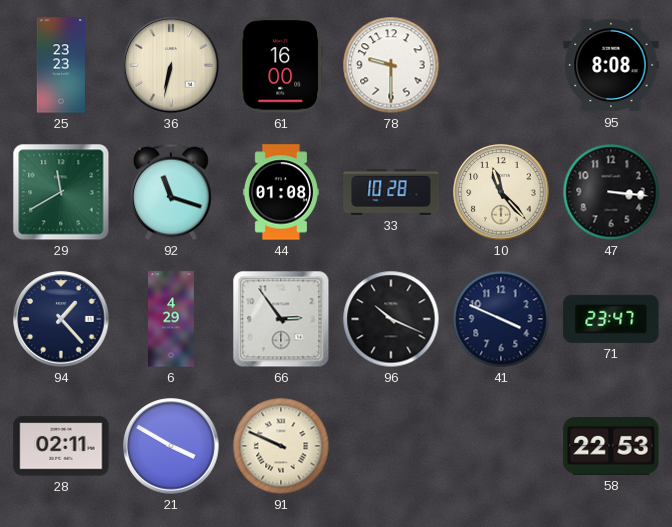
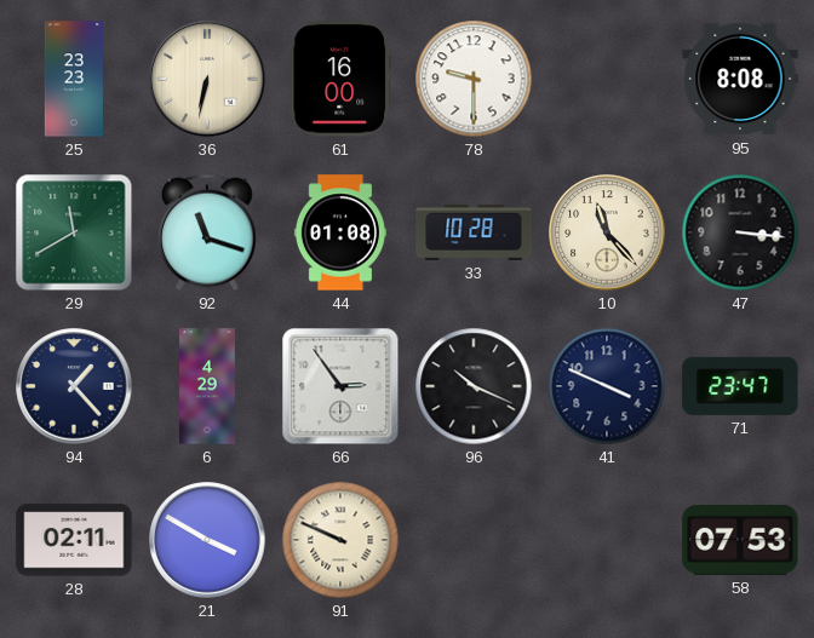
58: 22:53 -> 07:53
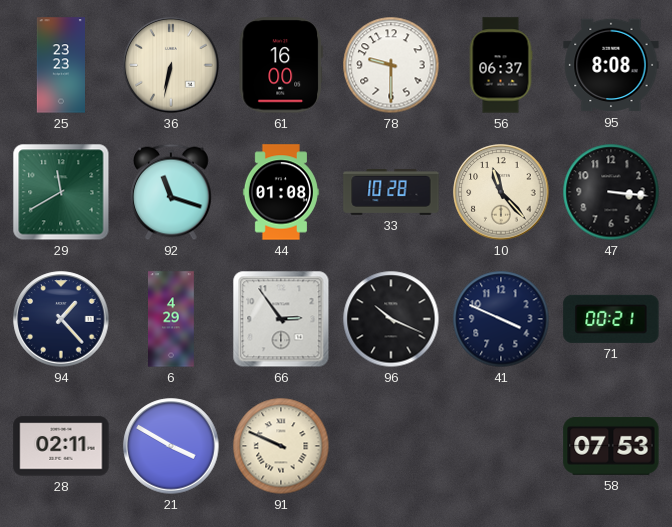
56: none -> 06:37
71: 23:47 -> 00:21
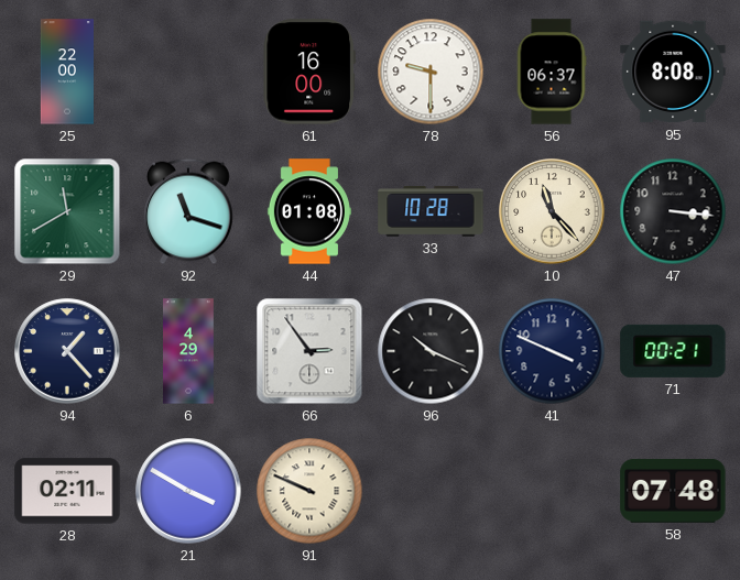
25: 23:23 -> 22:00
36: 6:32 -> none
58: 07:53 -> 07:48
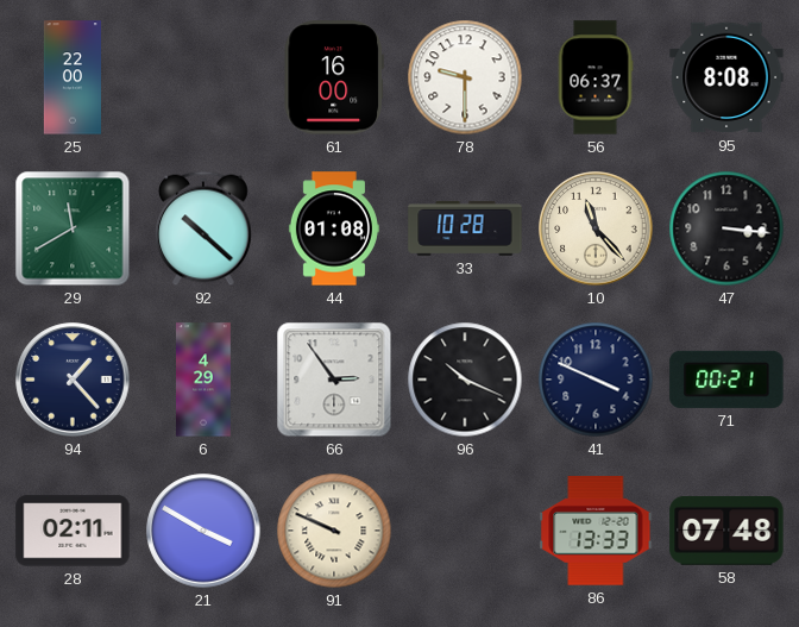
92: 11:18 -> 10:22
86: none -> 13:33
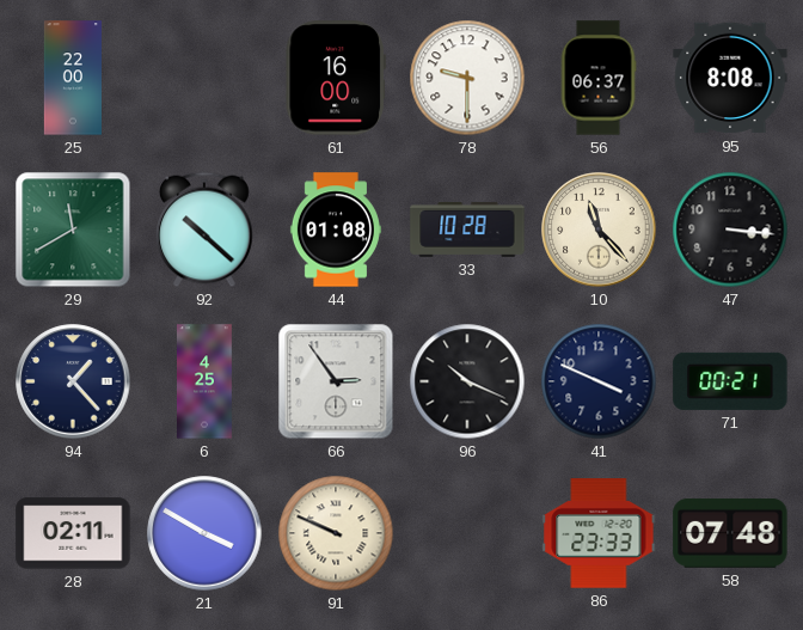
6: 4:29 -> 4:25
86: 13:33 -> 23:33
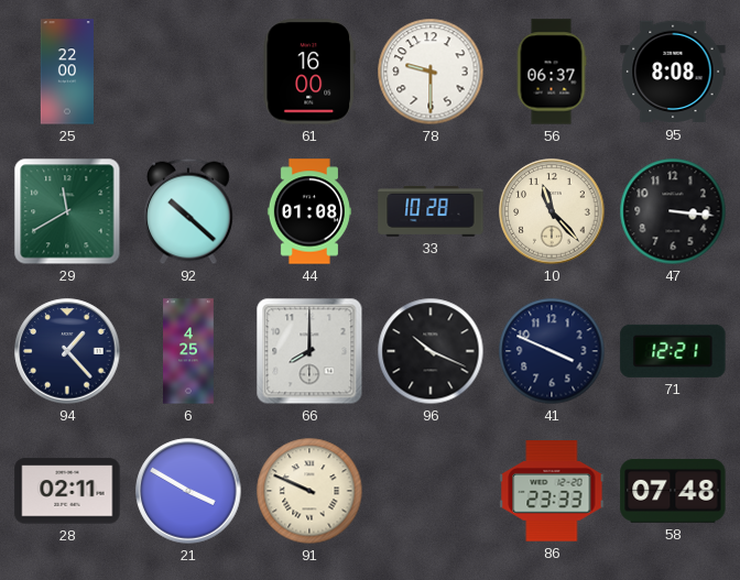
66: 2:54 -> 8:00
71: 00:21 -> 12:21
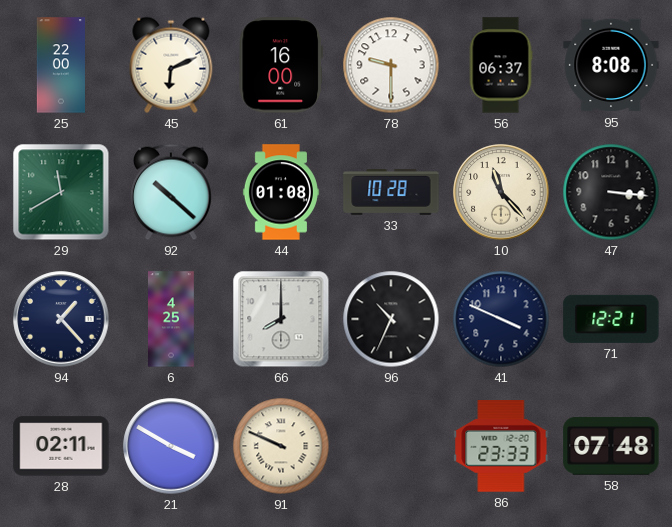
45: none -> 6:11
96: 10:19 -> 10:34
